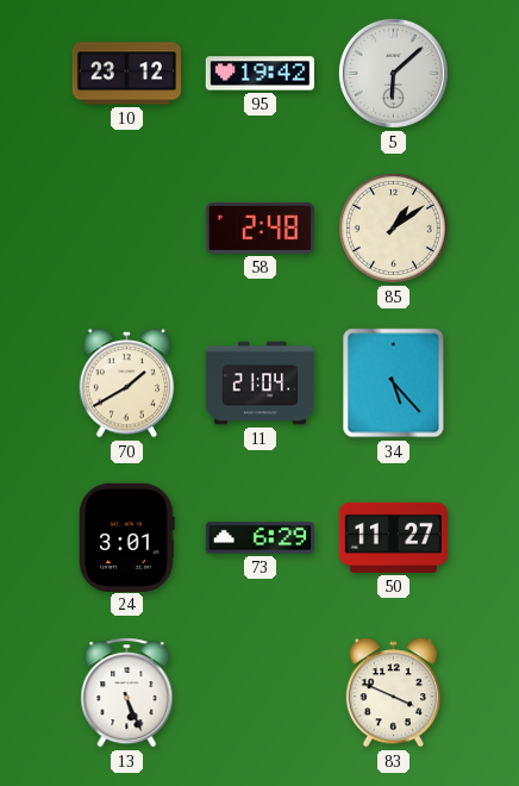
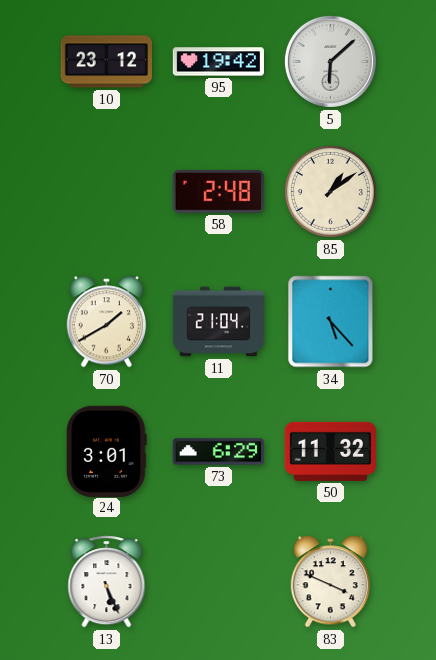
50: 11:27 -> 11:32
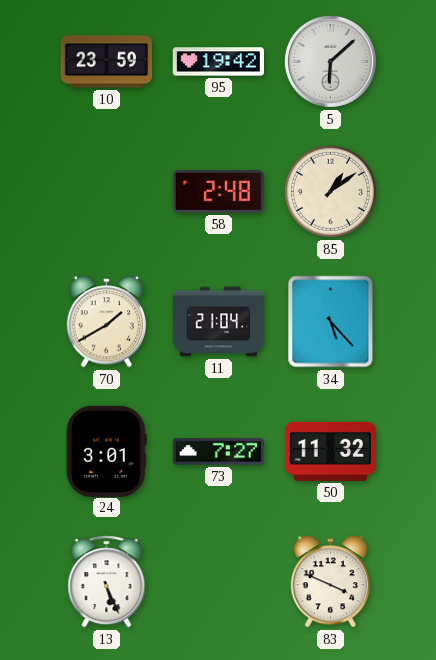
10: 23:12 -> 23:59
73: 6:29 -> 7:27
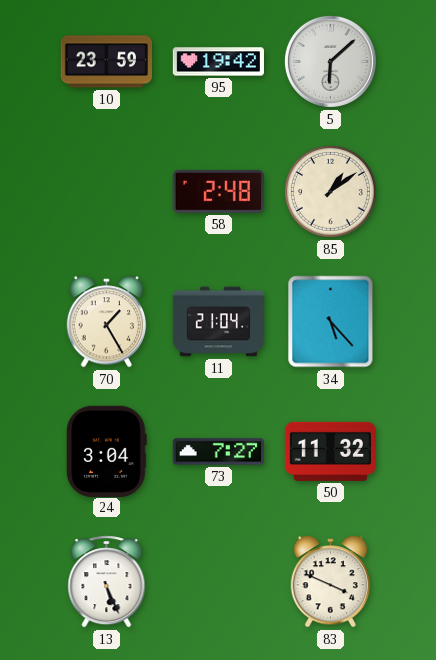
70: 1:40 -> 1:25
24: 3:01 -> 3:04
